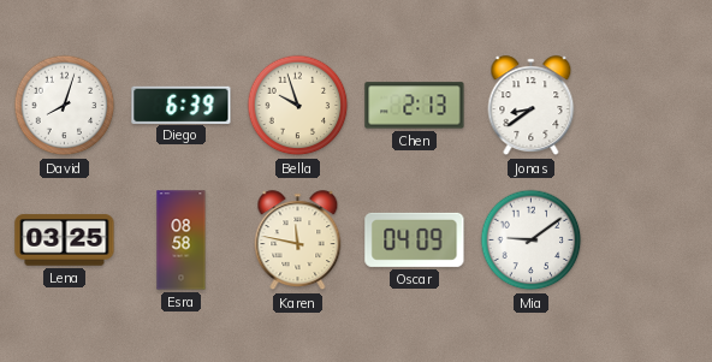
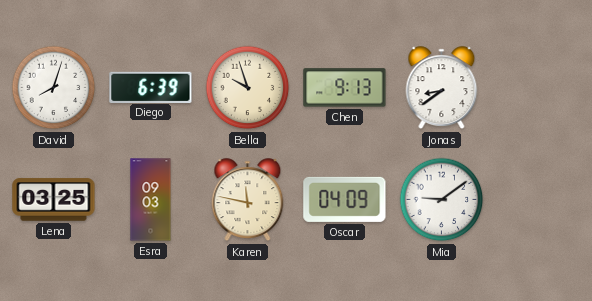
Chen: 2:13 -> 9:13
Esra: 08:58 -> 09:03
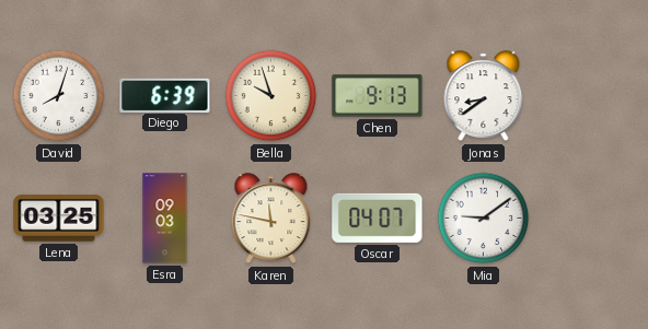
Oscar: 04:09 -> 04:07
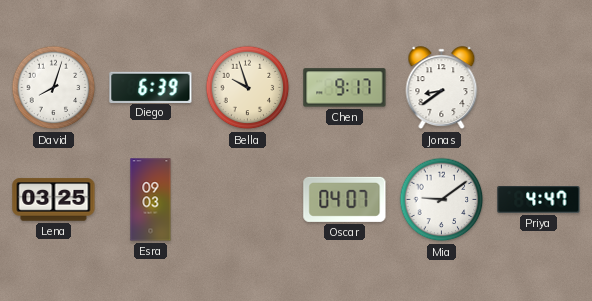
Chen: 9:13 -> 9:17
Karen: 11:47 -> none
Priya: none -> 4:47
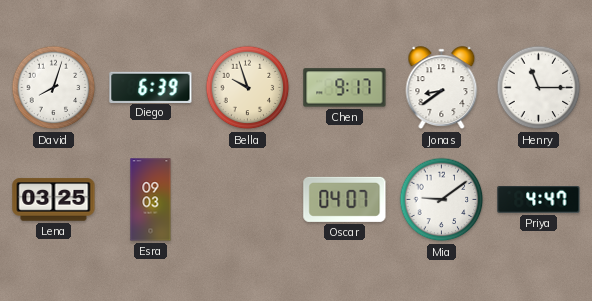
Henry: none -> 11:15
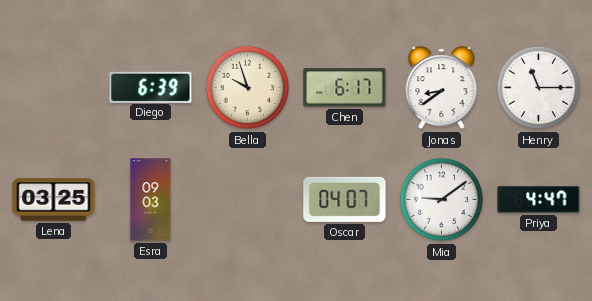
David: 8:03 -> none
Chen: 9:17 -> 6:17
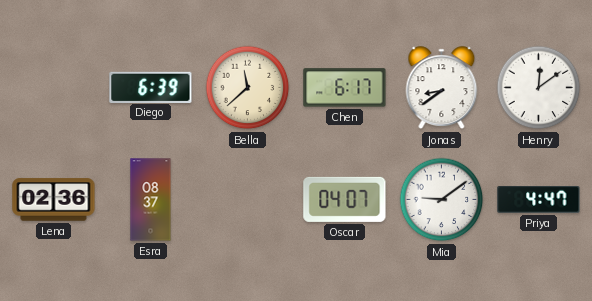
Bella: 9:57 -> 11:38
Henry: 11:15 -> 12:09
Lena: 03:25 -> 02:36
Esra: 09:03 -> 08:37
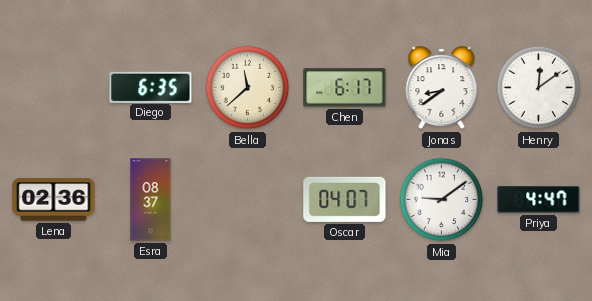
Diego: 6:39 -> 6:35
